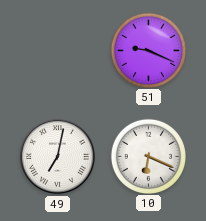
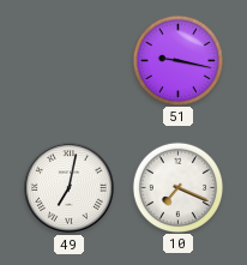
51: 9:19 -> 9:17
10: 6:19 -> 7:19
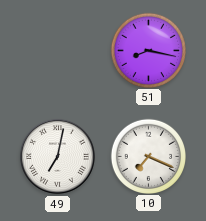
51: 9:17 -> 8:17
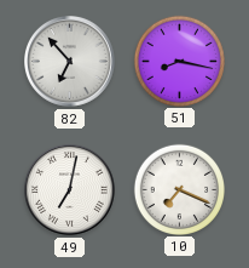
82: none -> 6:53
